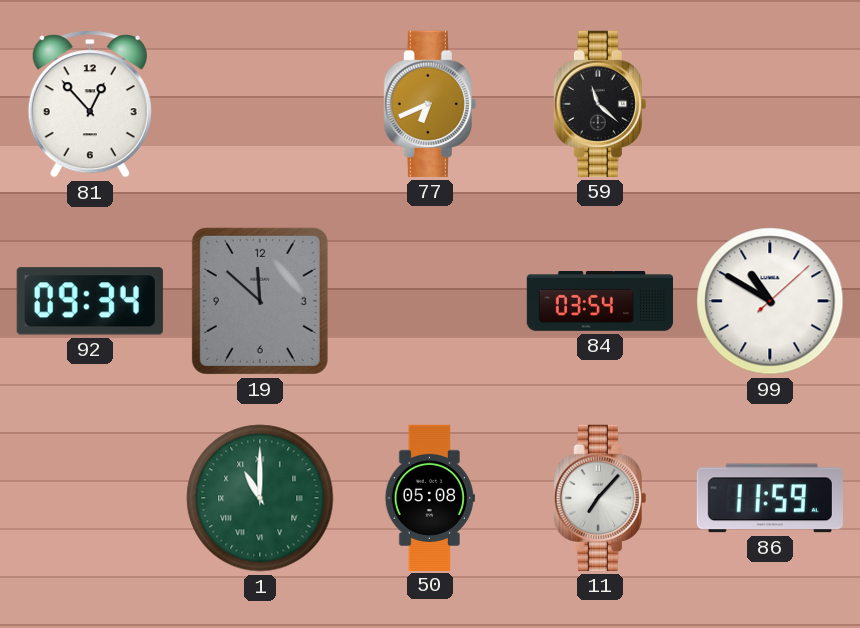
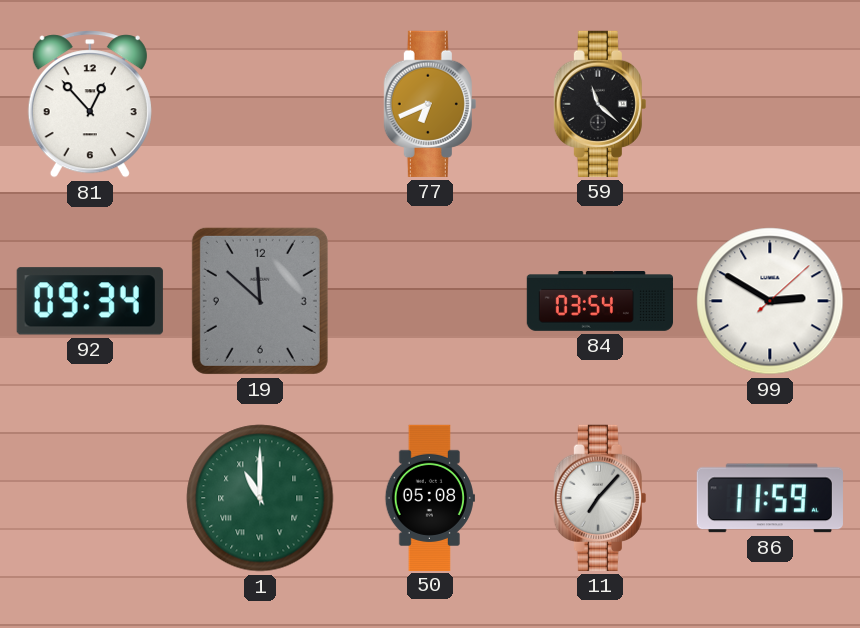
99: 10:50 -> 2:50
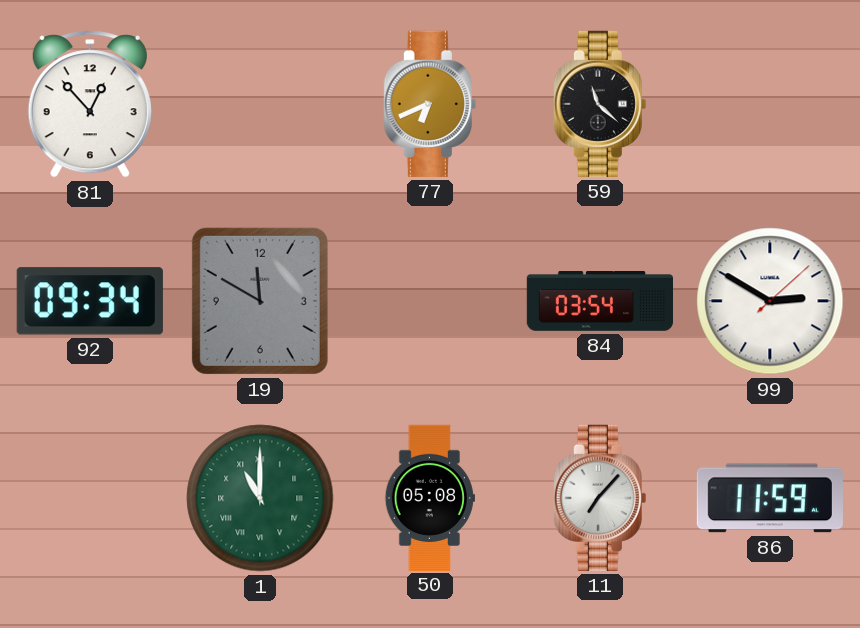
19: 11:52 -> 11:50
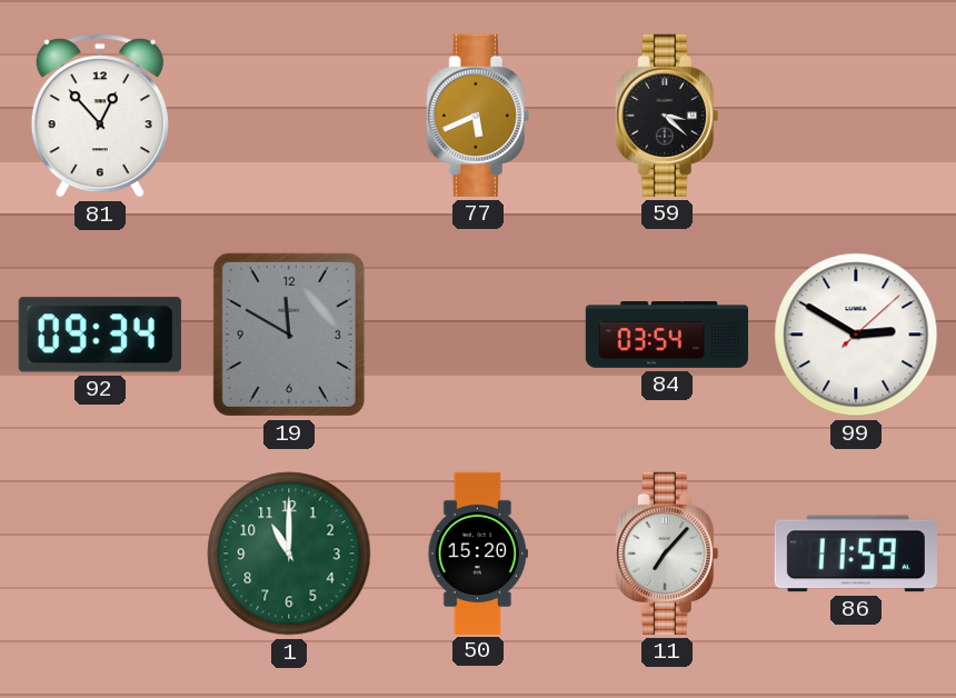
77: 6:41 -> 5:41
59: 11:22 -> 3:22
1 numerals: Roman -> Arabic
50: 05:08 -> 15:20
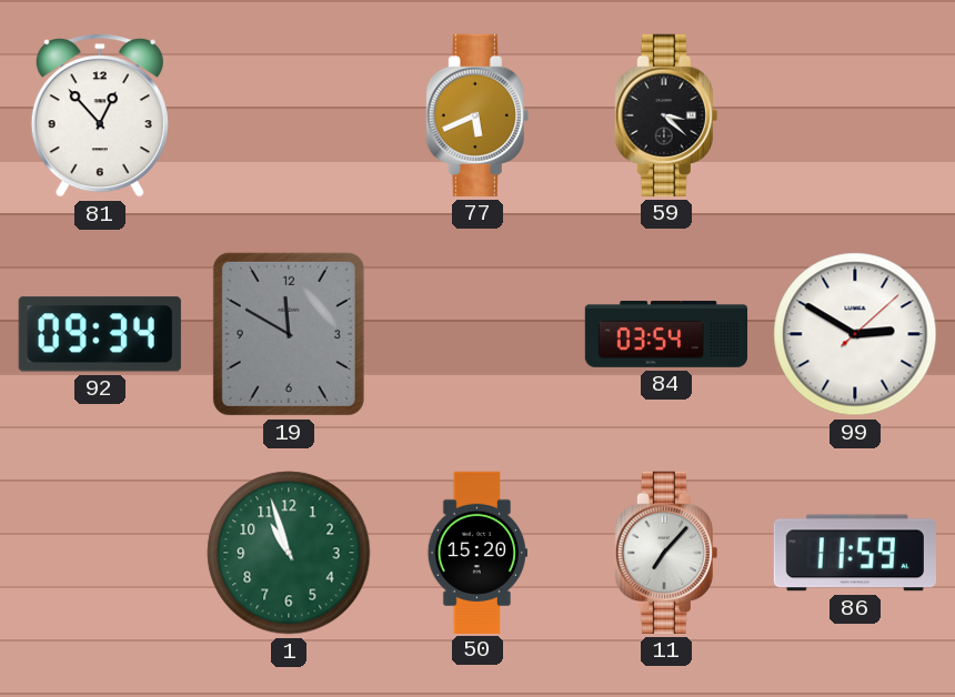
1: 11:00 -> 10:57
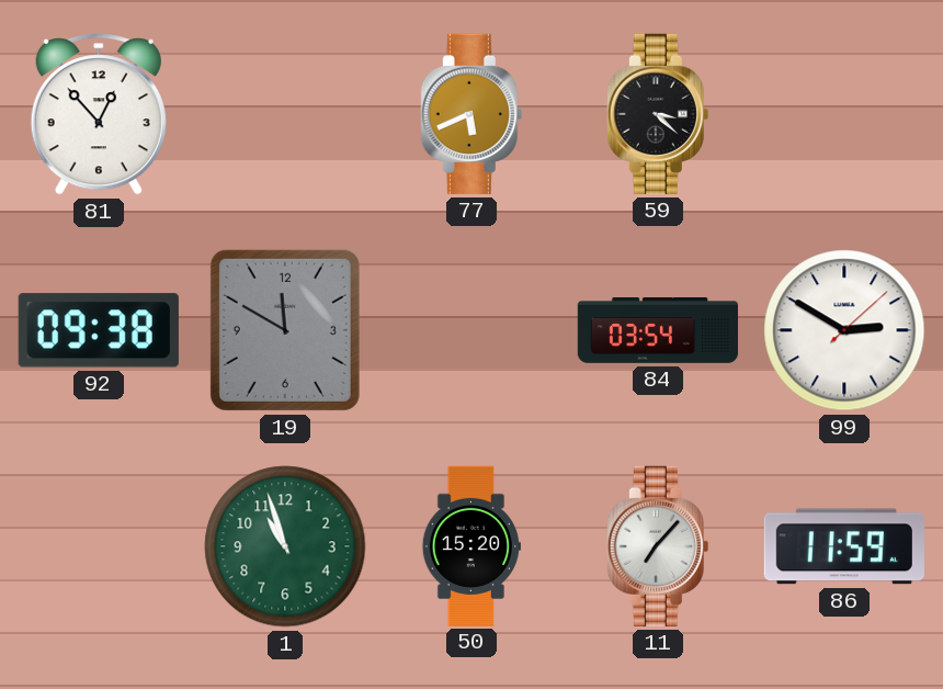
92: 09:34 -> 09:38
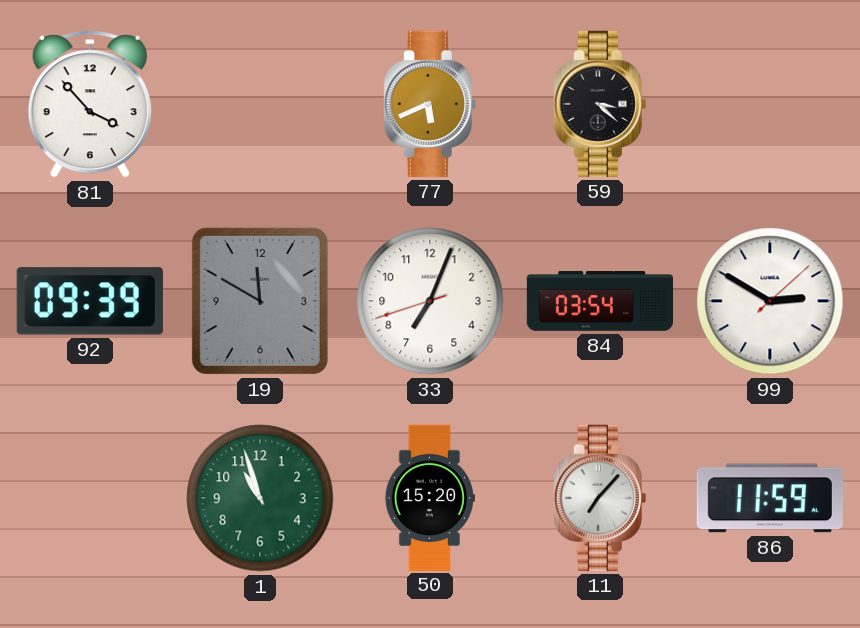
81: 12:53 -> 3:53
92: 09:38 -> 09:39
33: none -> 7:03
